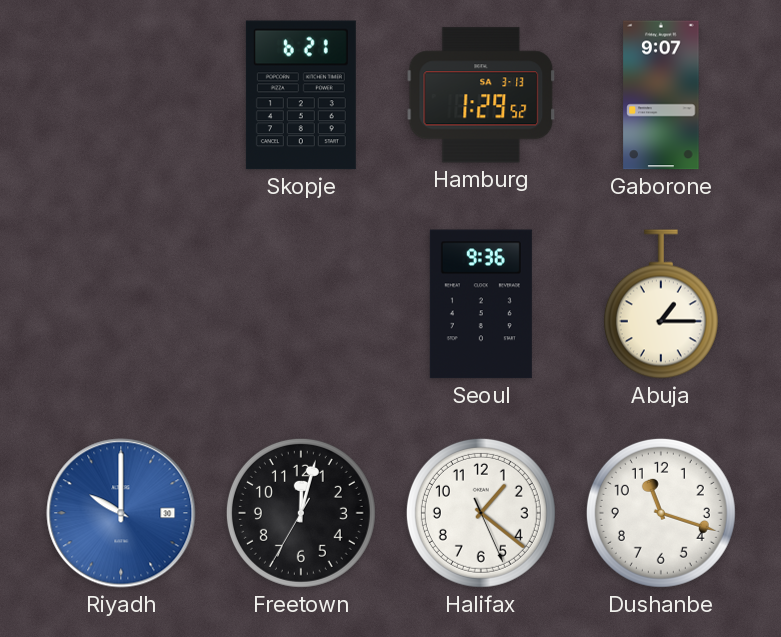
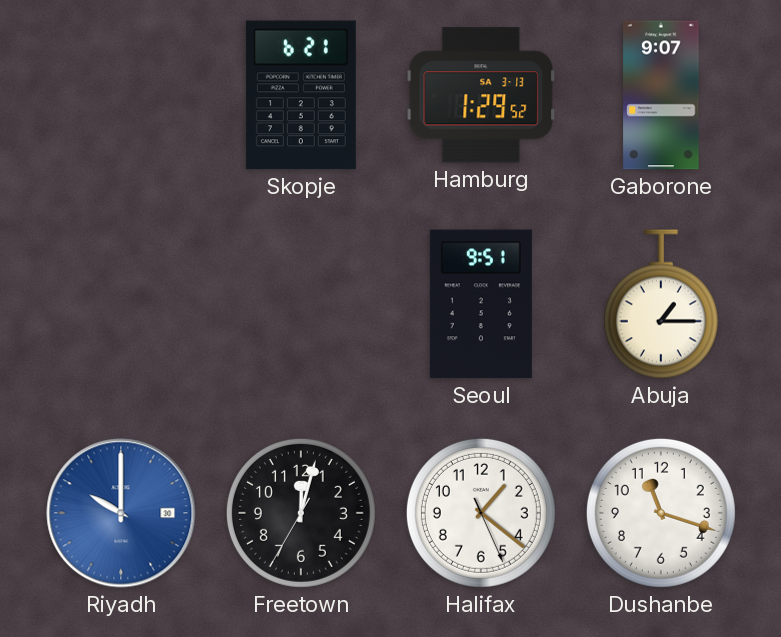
Seoul: 9:36 -> 9:51
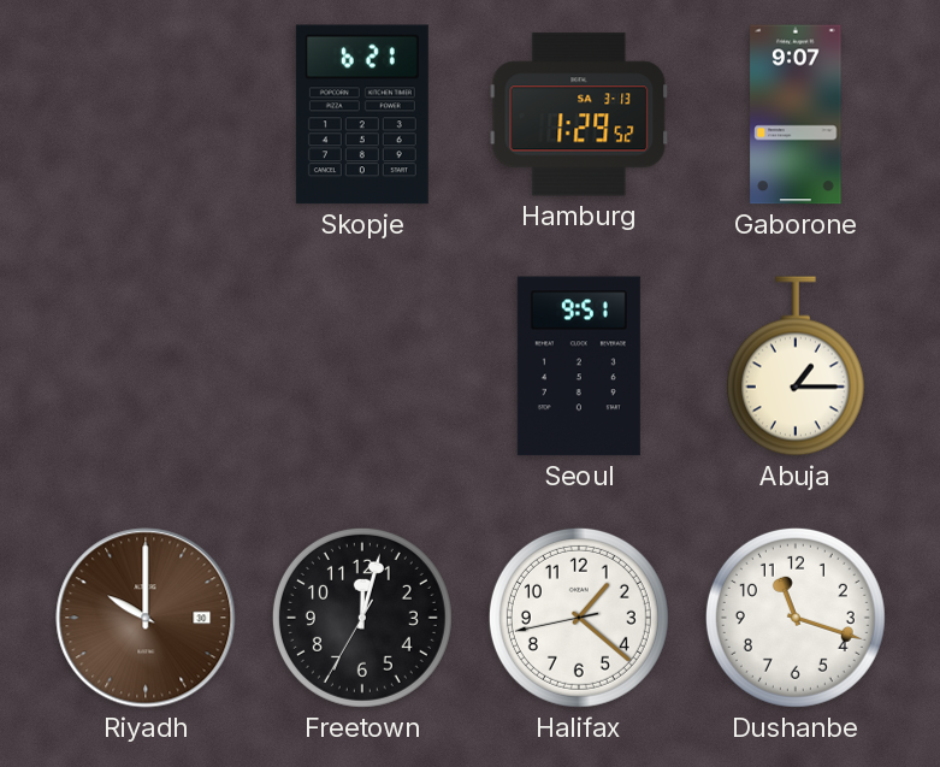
Riyadh dial: blue -> brown
Halifax: 1:21:26 -> 1:21:43
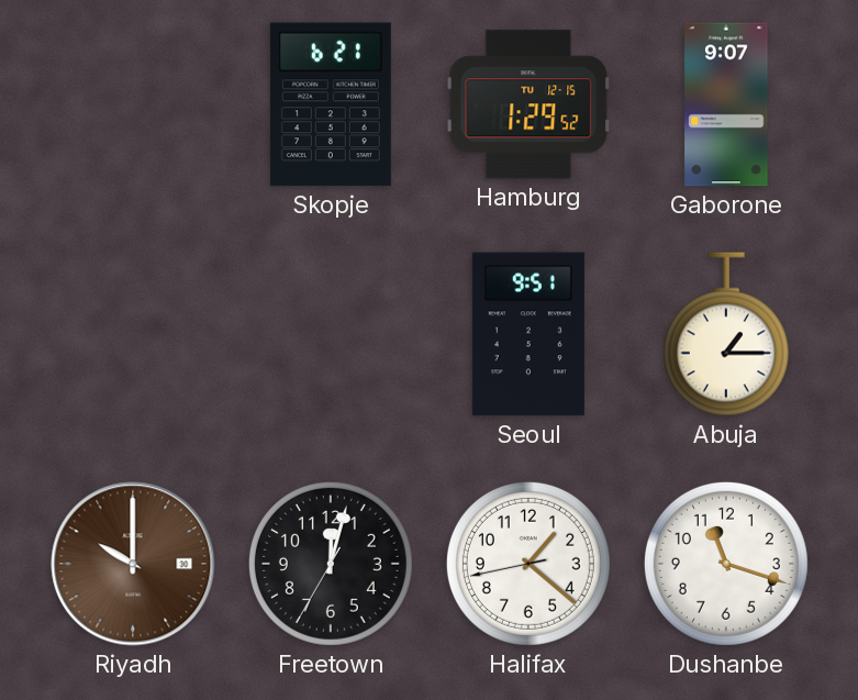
Hamburg date: SA 3-13 -> TU 12-15
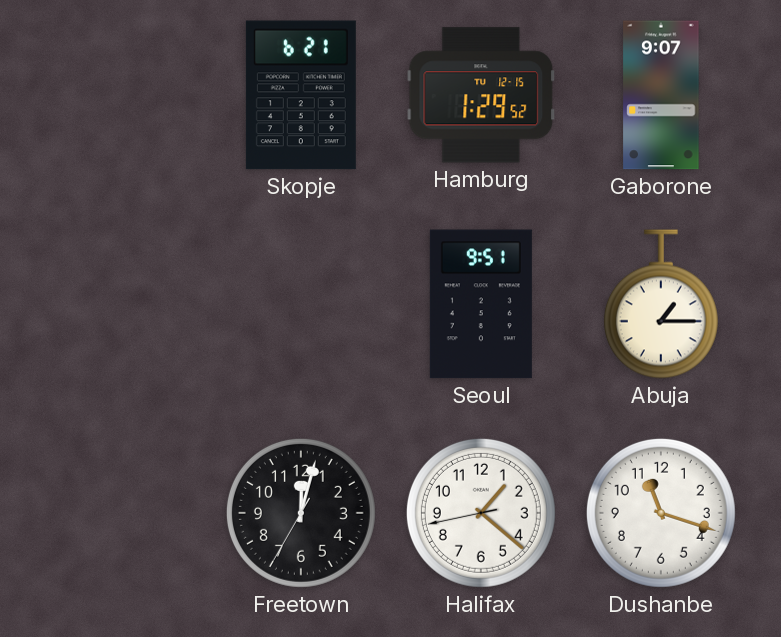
Riyadh: 10:00 -> none
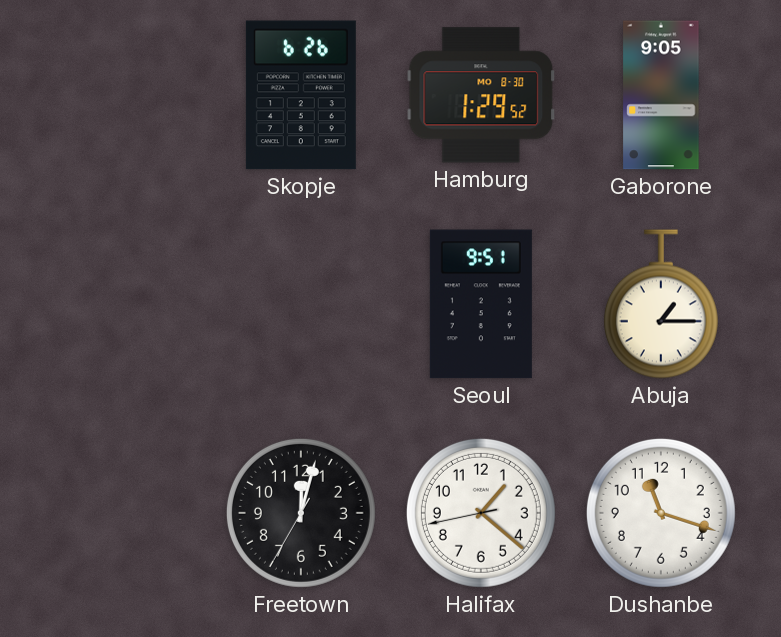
Skopje: 6:21 -> 6:26
Hamburg date: TU 12-15 -> MO 8-30
Gaborone: 9:07 -> 9:05
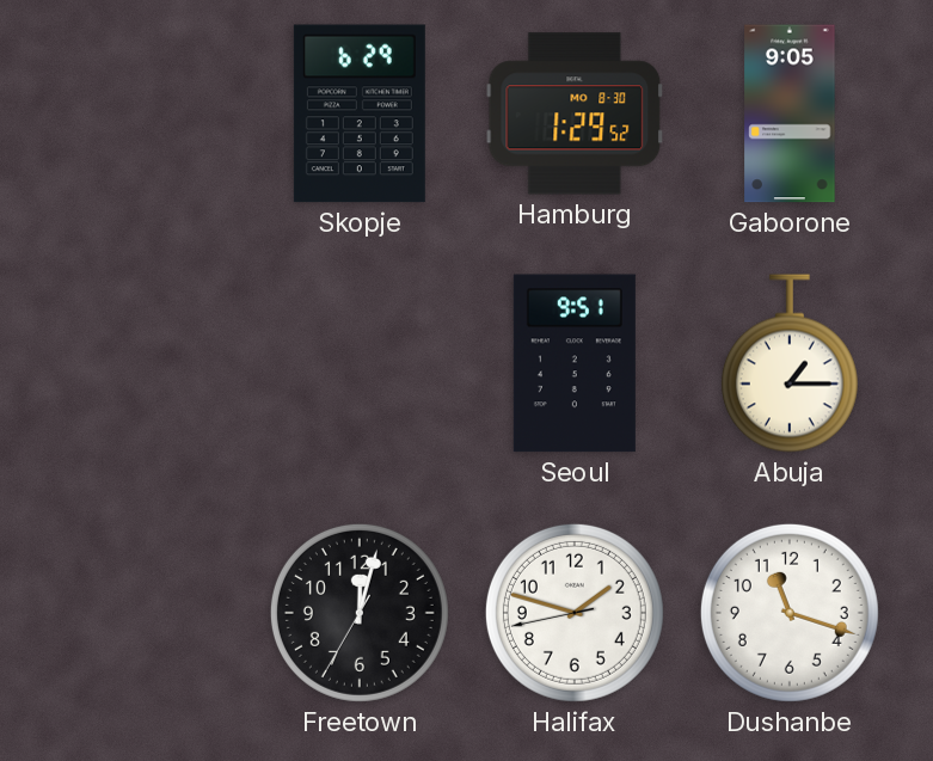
Skopje: 6:26 -> 6:29
Halifax: 1:21 -> 1:47
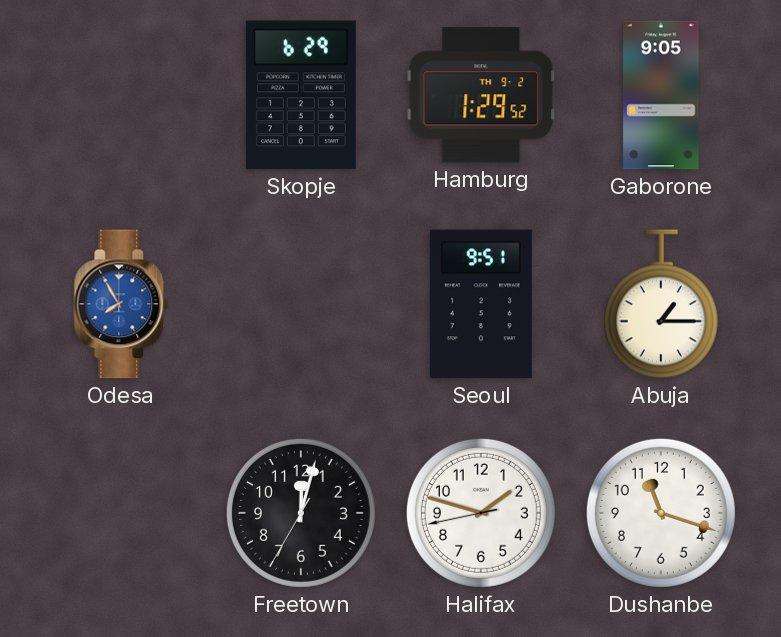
Hamburg date: MO 8-30 -> TH 9-2
Odesa: none -> 7:55
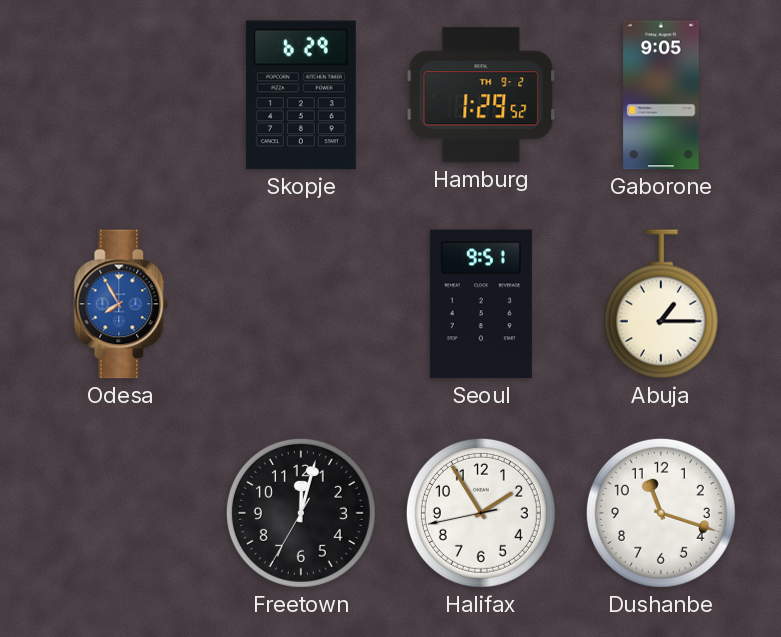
Halifax: 1:47 -> 1:54
